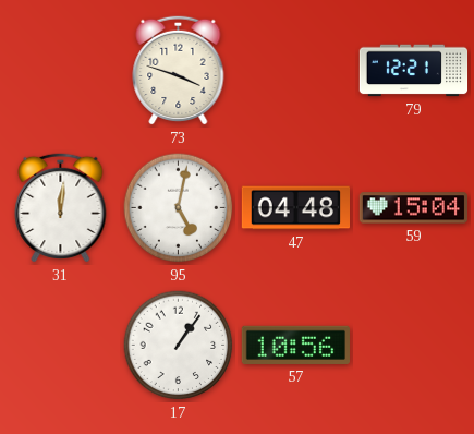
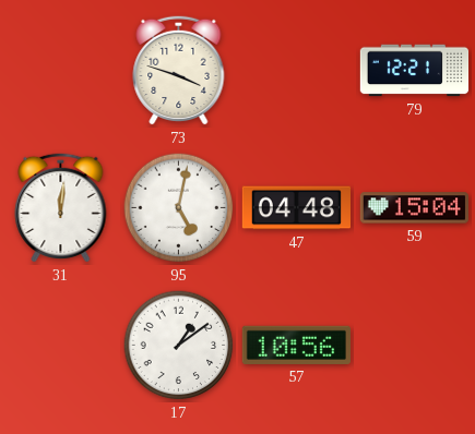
17: 1:06 -> 1:09
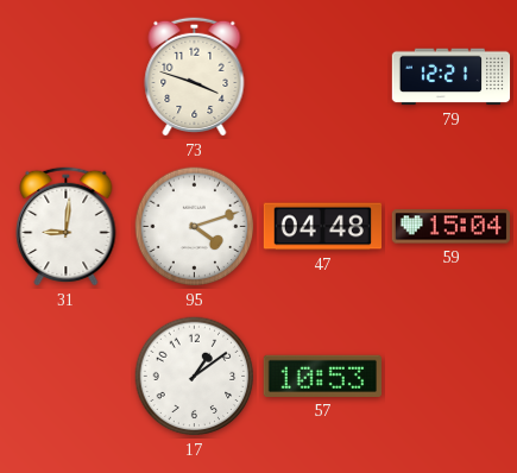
31: 12:01 -> 9:01
95: 5:02 -> 4:12
57: 10:56 -> 10:53
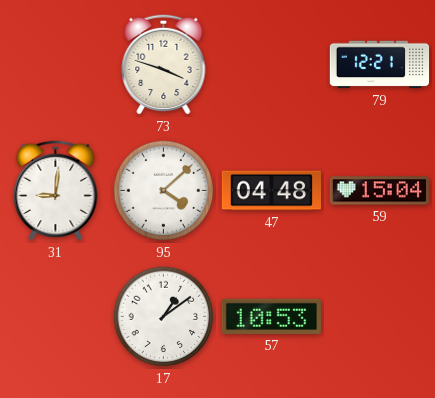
95: 4:12 -> 4:08
